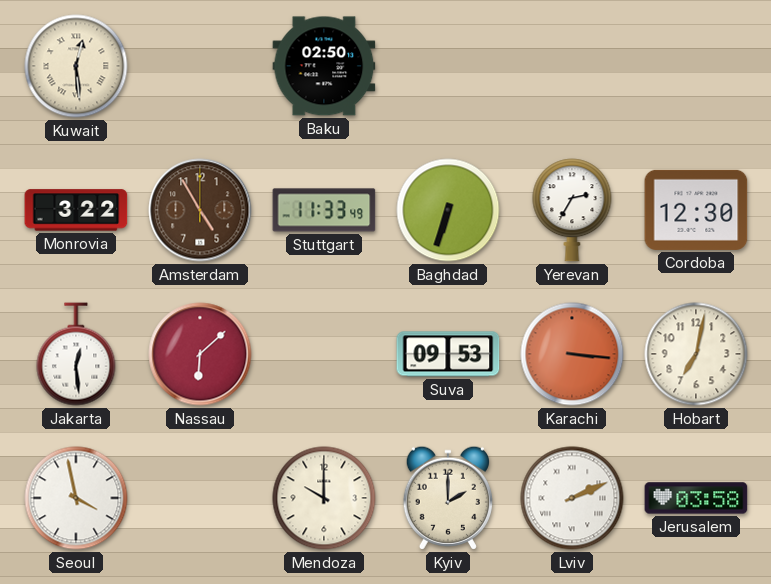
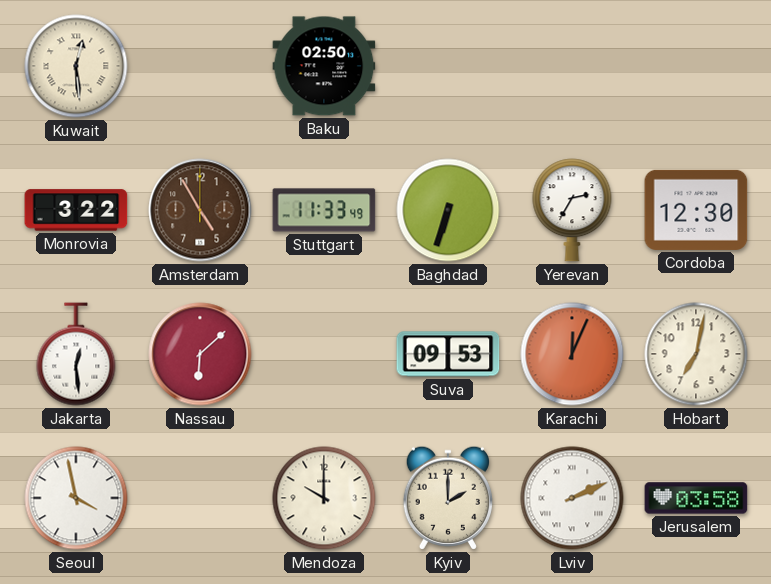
Karachi: 3:16 -> 12:04
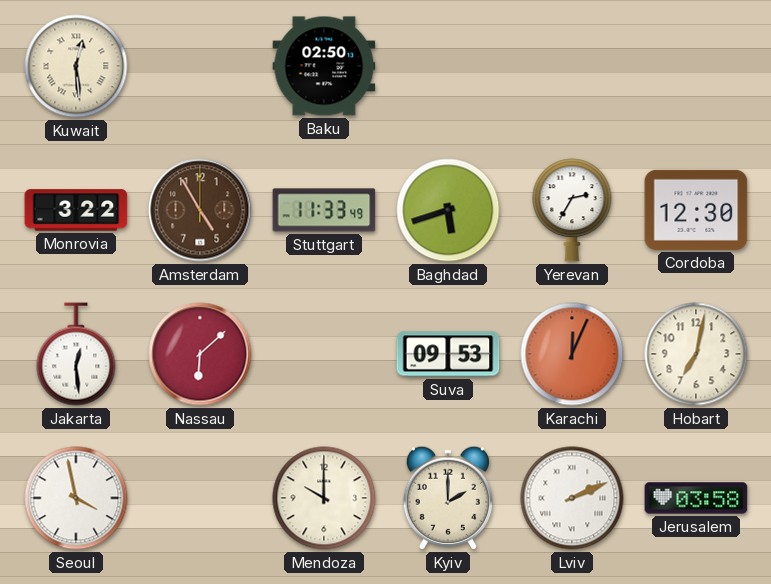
Baghdad: 6:33 -> 5:42
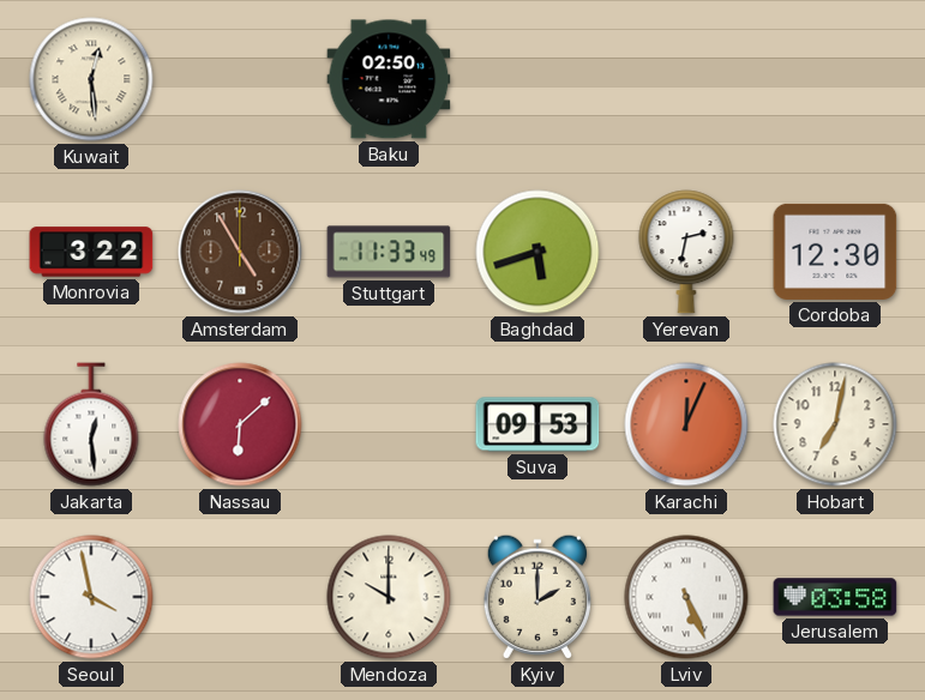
Yerevan: 2:35 -> 2:32
Lviv: 2:11 -> 5:26
